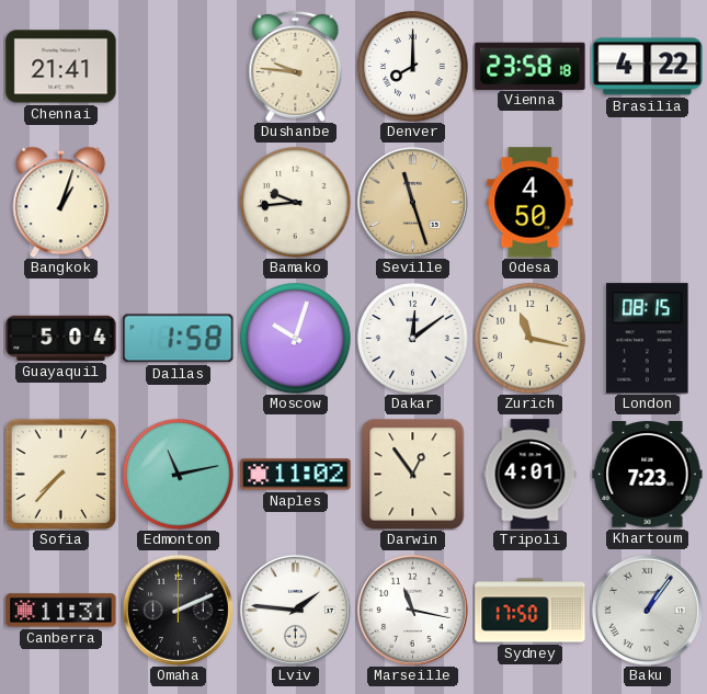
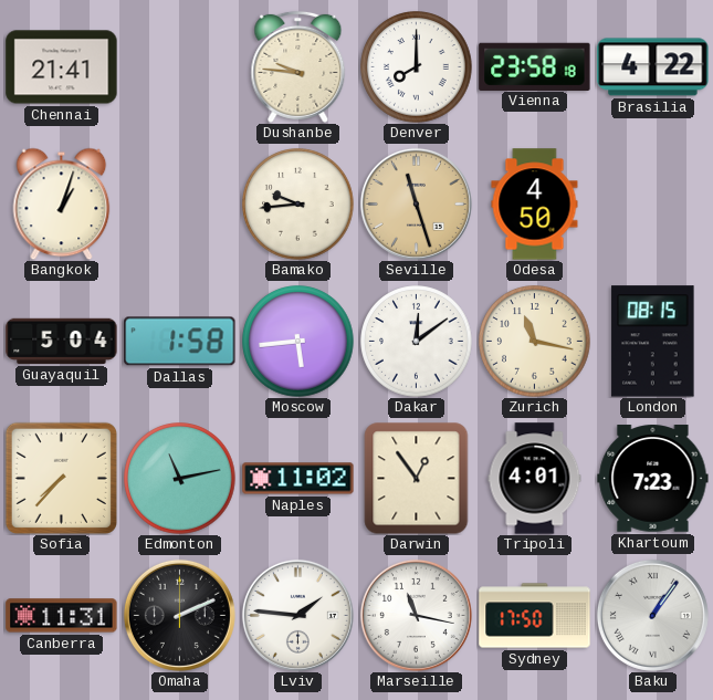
Moscow: 10:03 -> 5:44
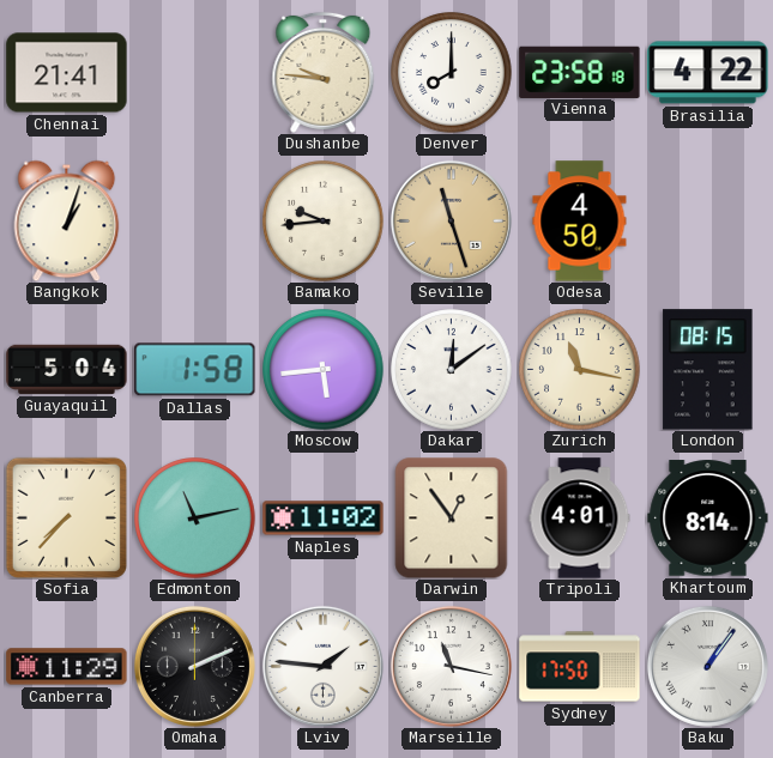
Khartoum: 7:23 -> 8:14
Canberra: 11:31 -> 11:29
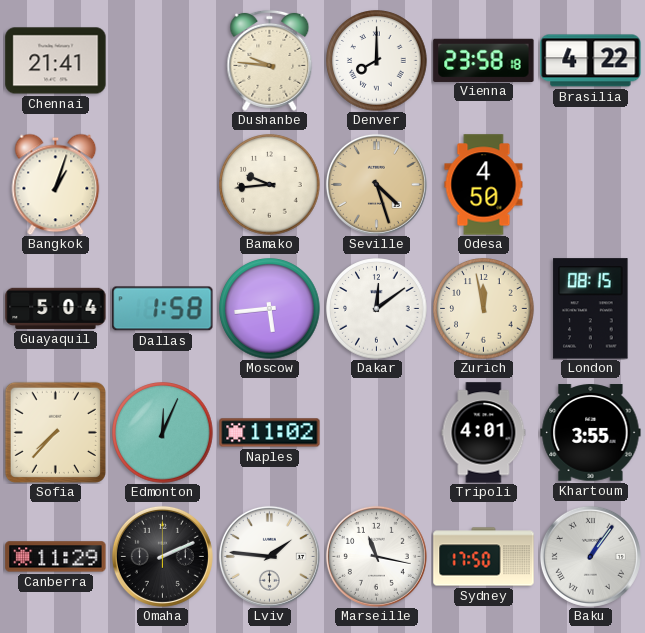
Seville: 11:27 -> 4:27
Zurich: 11:17 -> 11:58
Edmonton: 11:13 -> 12:04
Darwin: 12:54 -> none
Khartoum: 8:14 -> 3:55
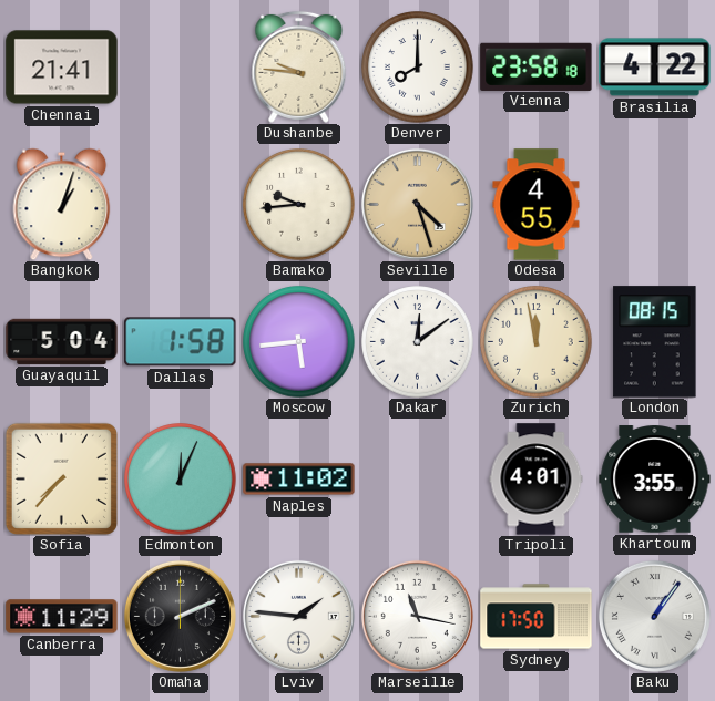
Odesa: 4:50 -> 4:55
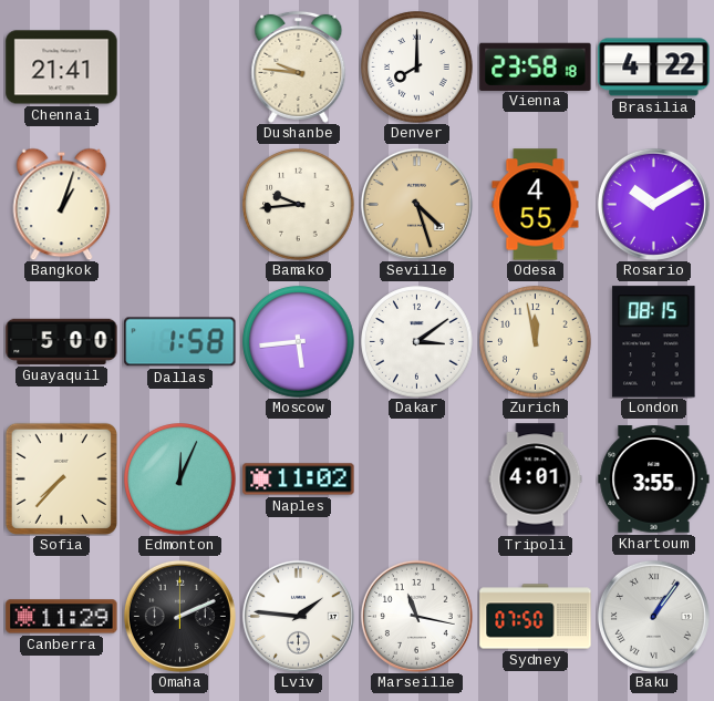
Rosario: none -> 10:10
Guayaquil: 5:04 -> 5:00
Dakar: 12:09 -> 3:09
Sydney: 17:50 -> 07:50
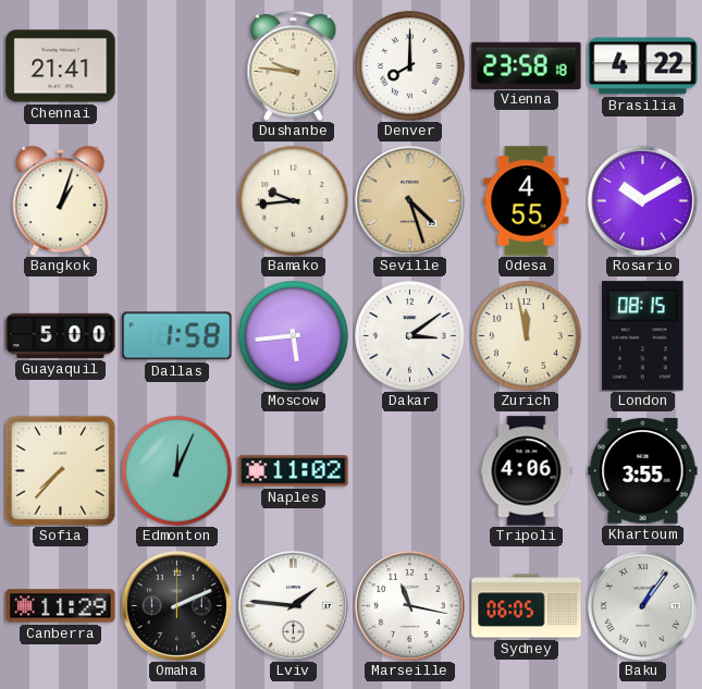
Tripoli: 4:01 -> 4:06
Sydney: 07:50 -> 06:05
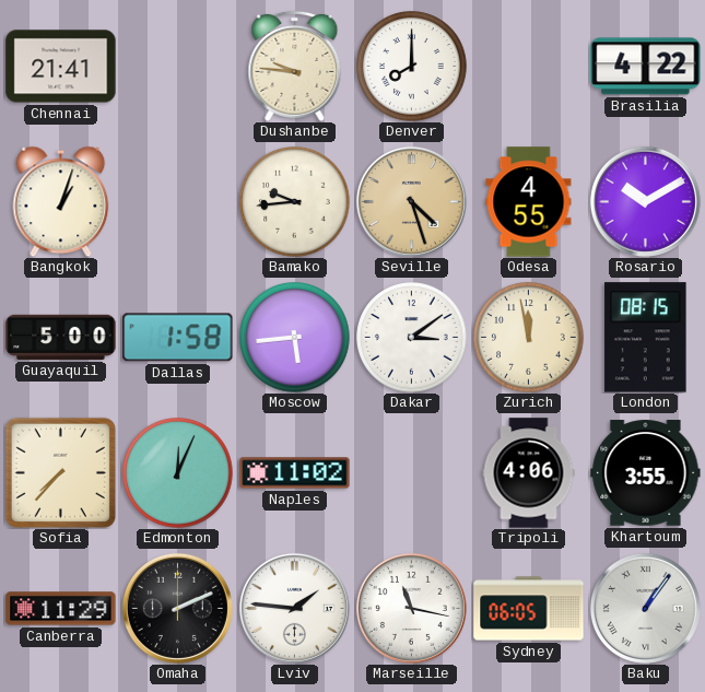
Vienna: 23:58 -> none
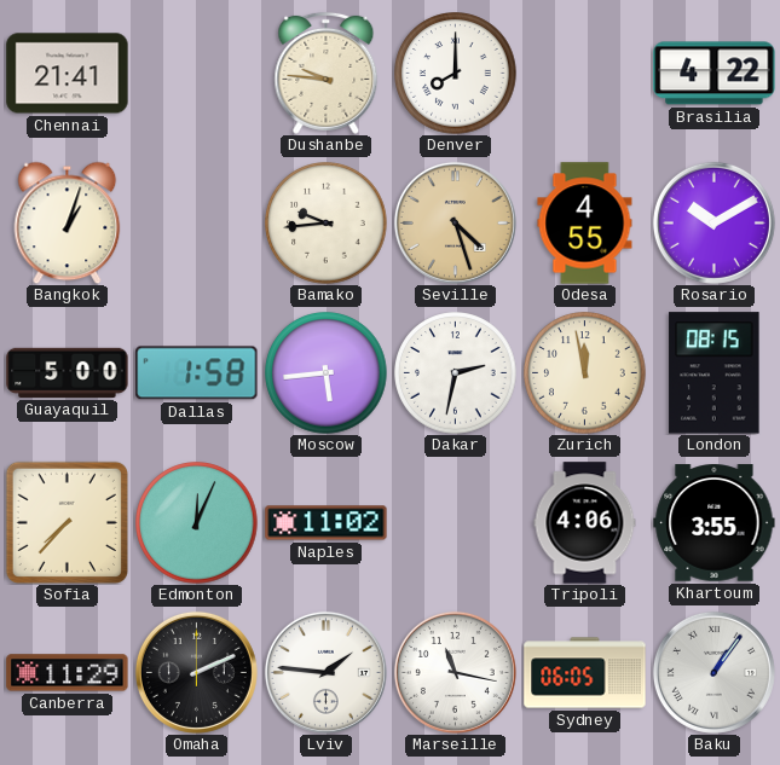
Dakar: 3:09 -> 2:32
